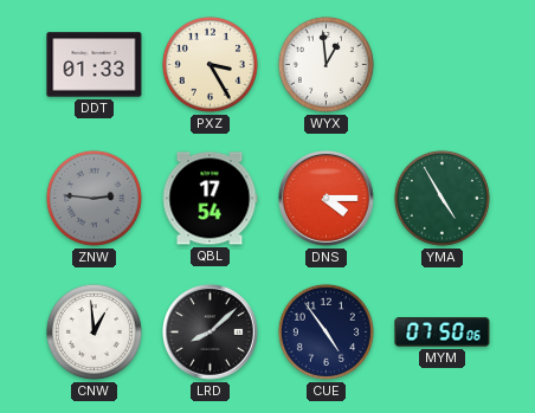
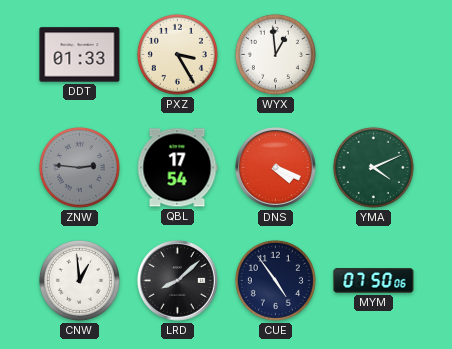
DNS: 4:15 -> 4:19
YMA: 4:55 -> 4:11
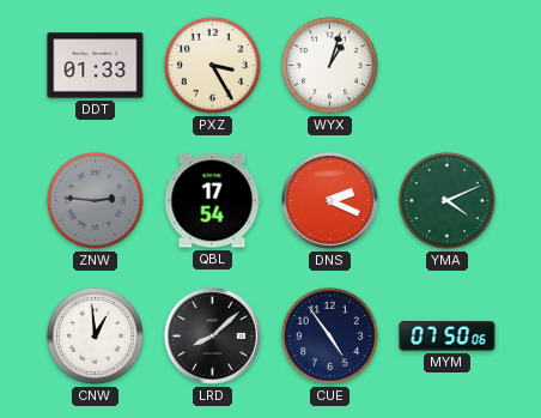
WYX: 12:59 -> 1:03
DNS: 4:19 -> 2:19
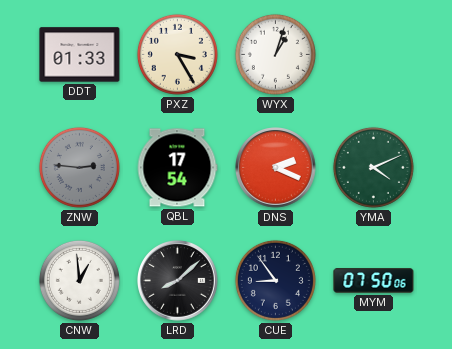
CUE: 4:54 -> 8:54
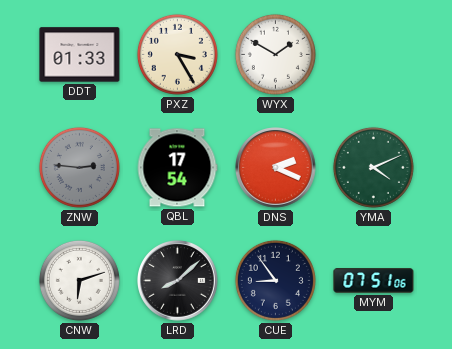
WYX: 1:03 -> 1:50
CNW: 12:59 -> 6:12
MYM: 07:50 -> 07:51
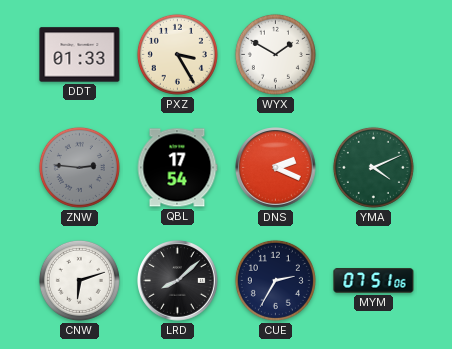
CUE: 8:54 -> 2:35
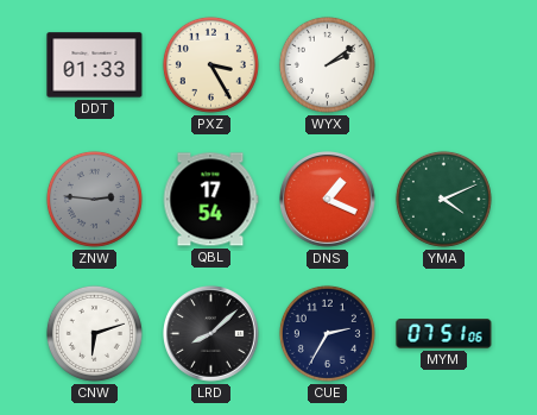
WYX: 1:50 -> 2:09
DNS: 2:19 -> 1:19
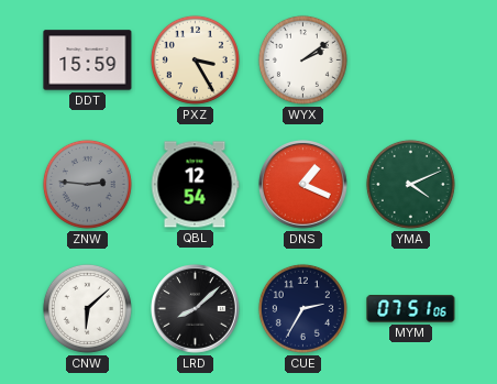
DDT: 01:33 -> 15:59
QBL: 17:54 -> 12:54
CNW: 6:12 -> 6:08
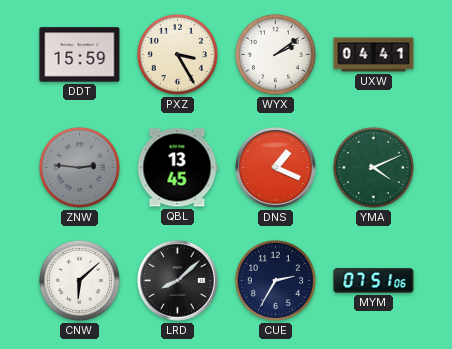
UXW: none -> 04:41
QBL: 12:54 -> 13:45
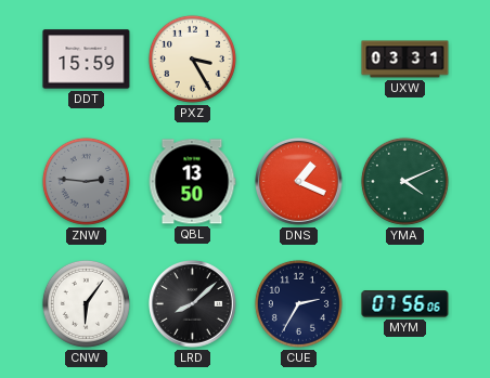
WYX: 2:09 -> none
UXW: 04:41 -> 03:31
QBL: 13:45 -> 13:50
CNW: 6:08 -> 6:06
MYM: 07:51 -> 07:56
